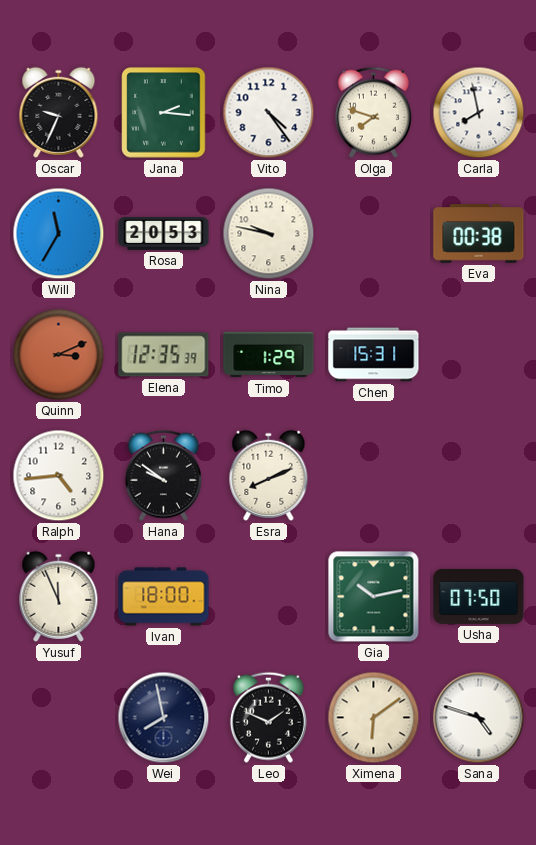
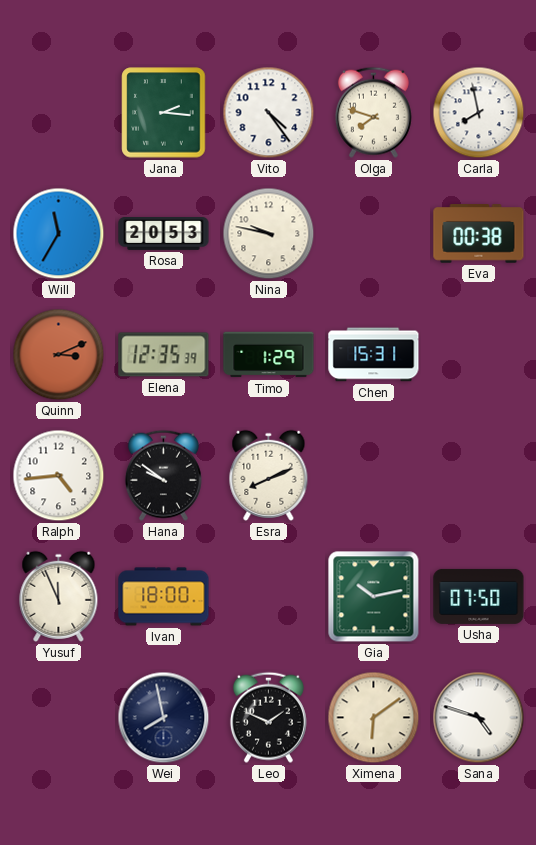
Oscar: 9:34 -> none
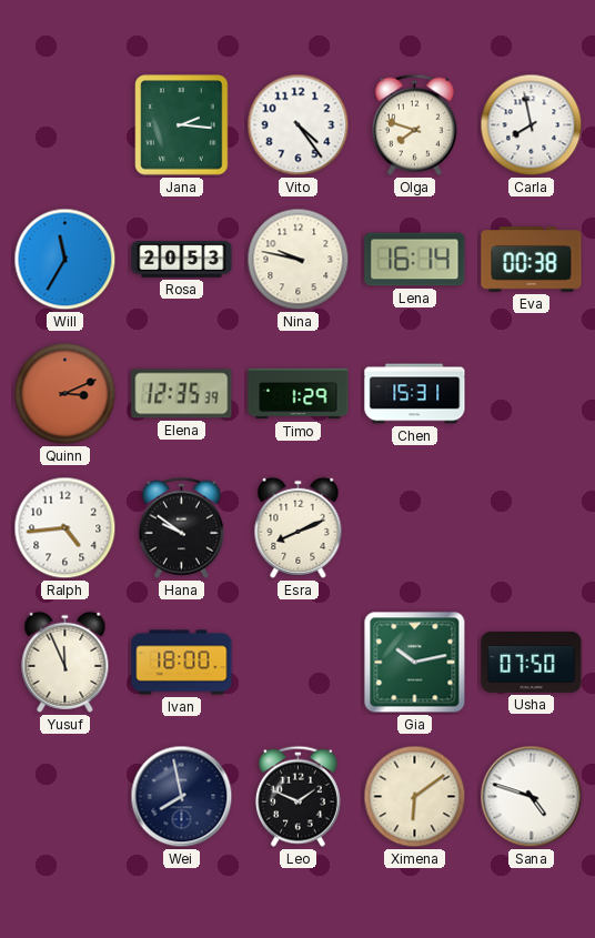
Lena: none -> 16:14
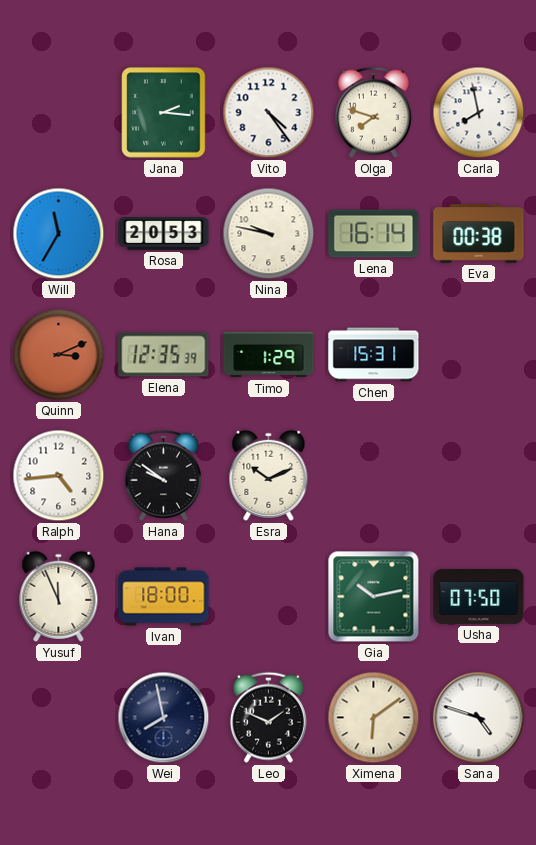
Esra: 8:11 -> 10:11
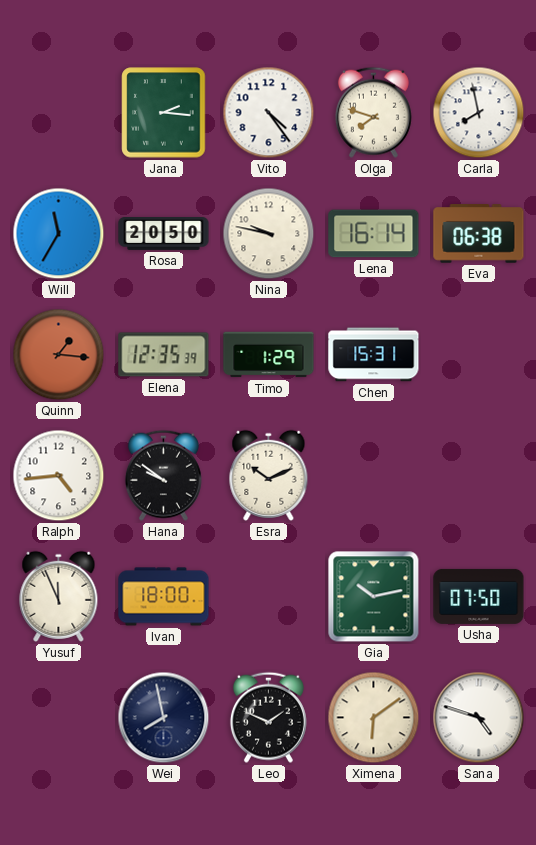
Rosa: 20:53 -> 20:50
Eva: 00:38 -> 06:38
Quinn: 3:11 -> 1:16
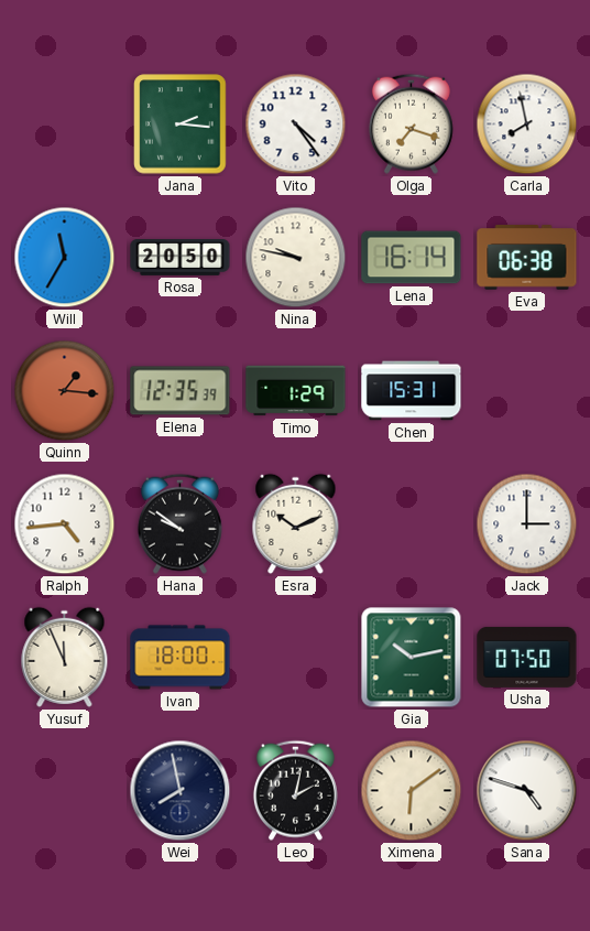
Olga: 7:48 -> 7:18
Jack: none -> 3:00
Leo: 1:49 -> 2:02
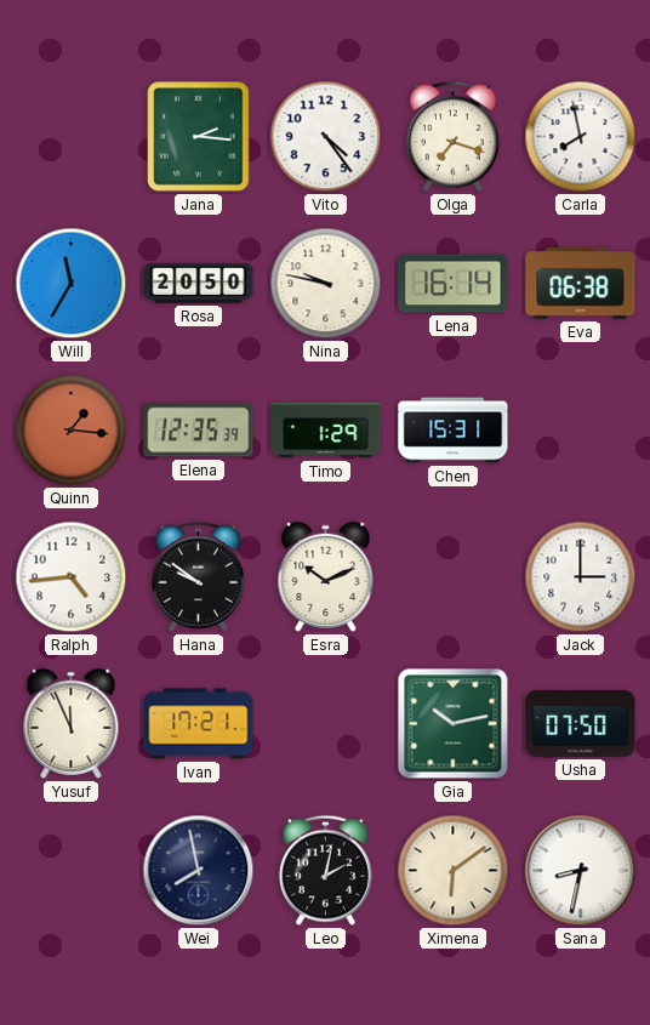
Ivan: 18:00 -> 17:21
Sana: 4:48 -> 8:32
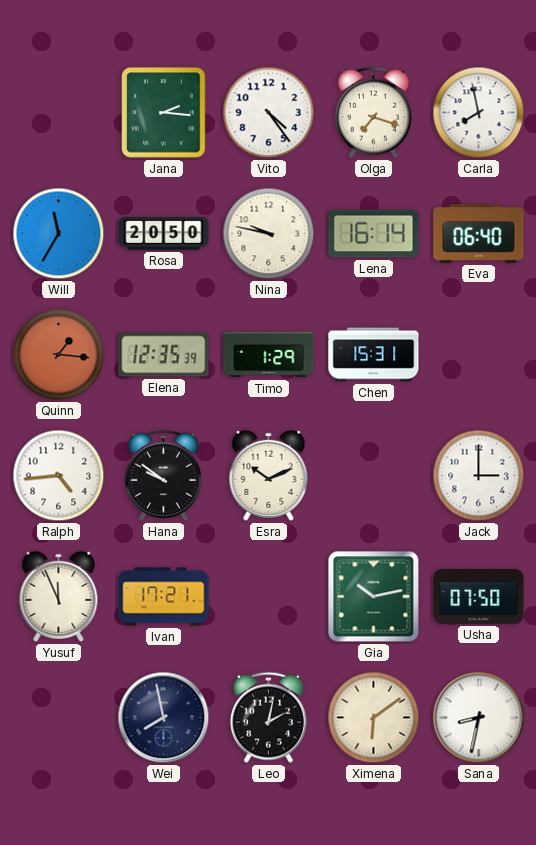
Eva: 06:38 -> 06:40
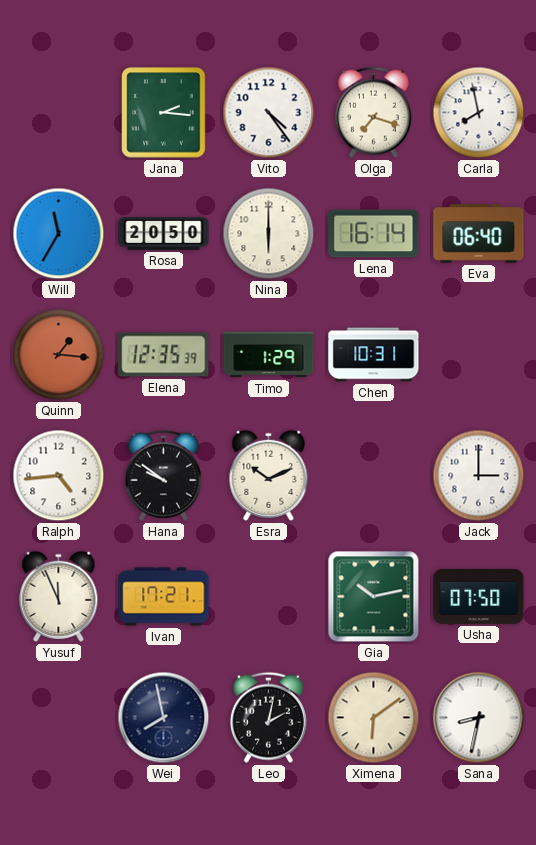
Nina: 9:47 -> 6:00
Chen: 15:31 -> 10:31
